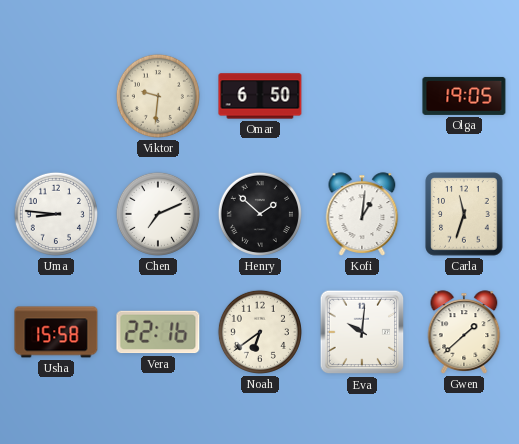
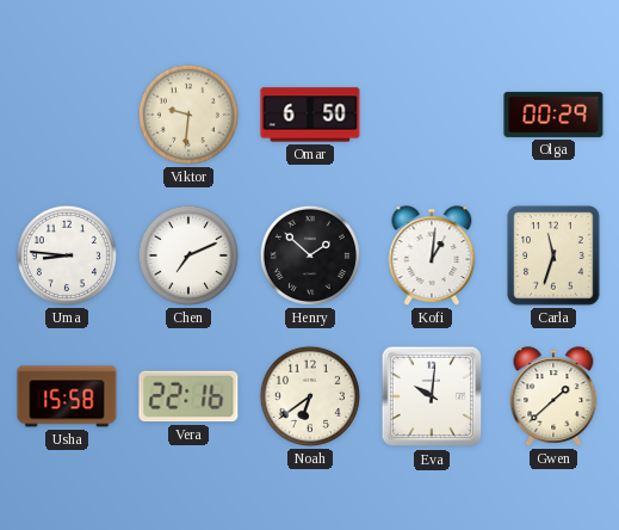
Olga: 19:05 -> 00:29
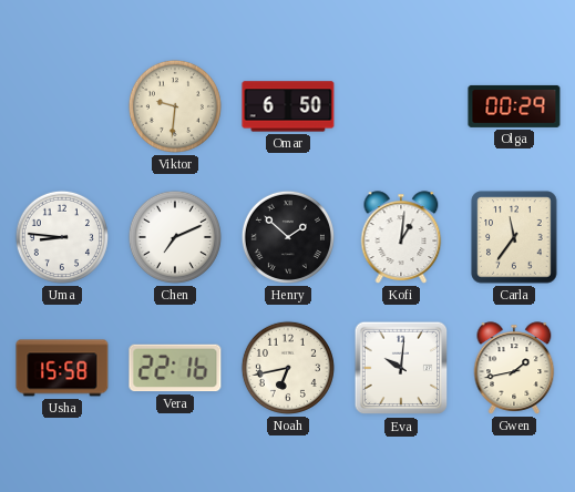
Carla: 11:33 -> 11:36
Noah: 6:39 -> 6:43
Gwen: 1:38 -> 1:43
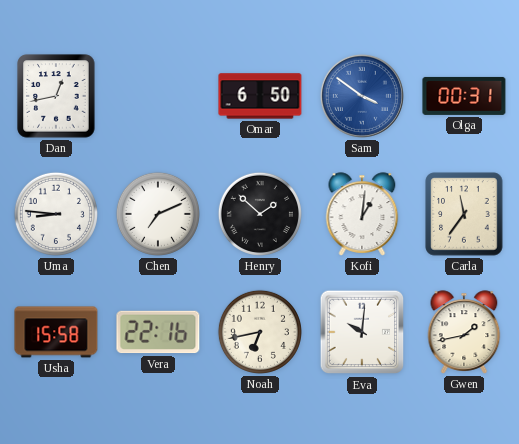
Dan: none -> 12:43
Viktor: 9:31 -> none
Sam: none -> 3:51
Olga: 00:29 -> 00:31
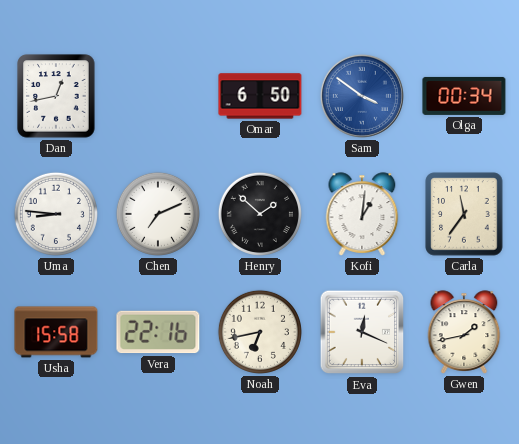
Olga: 00:31 -> 00:34
Eva: 10:01 -> 12:19
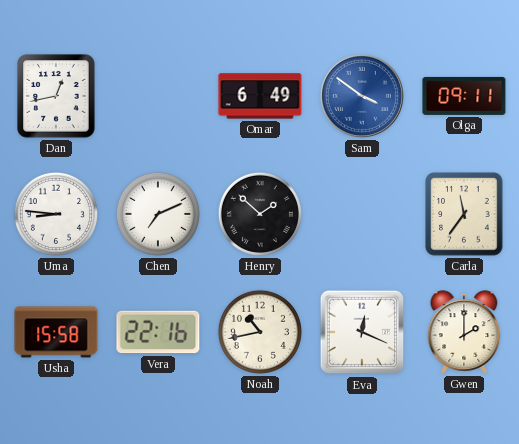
Omar: 6:50 -> 6:49
Olga: 00:34 -> 09:11
Kofi: 1:01 -> none
Noah: 6:43 -> 10:43
Gwen: 1:43 -> 2:00
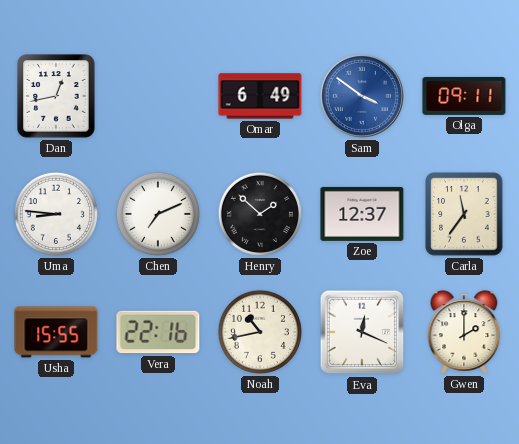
Zoe: none -> 12:37
Usha: 15:58 -> 15:55
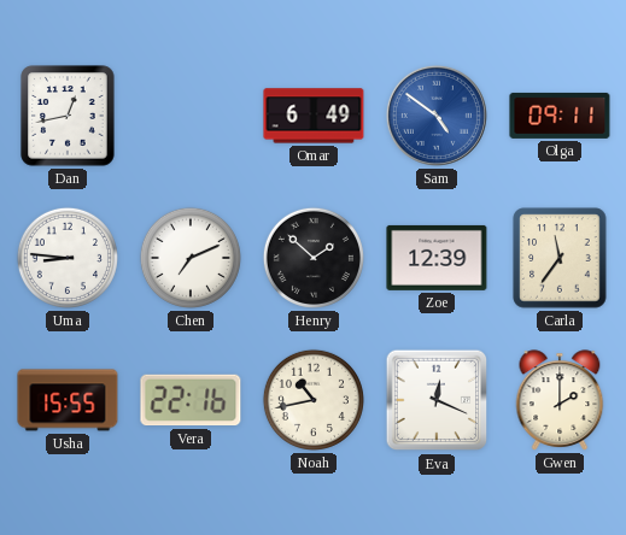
Sam: 3:51 -> 4:51
Zoe: 12:37 -> 12:39
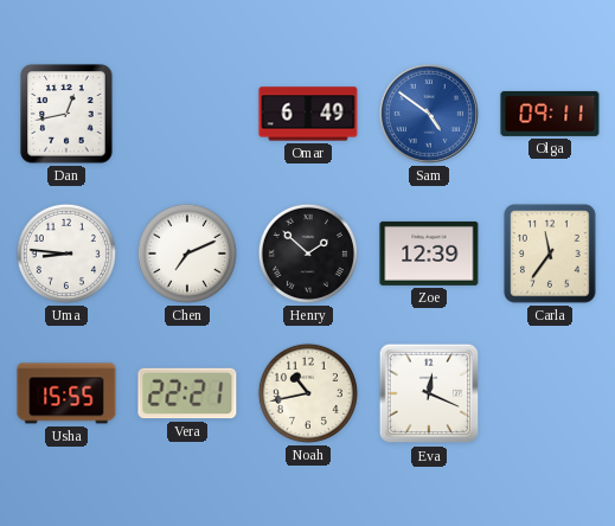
Vera: 22:16 -> 22:21
Gwen: 2:00 -> none
